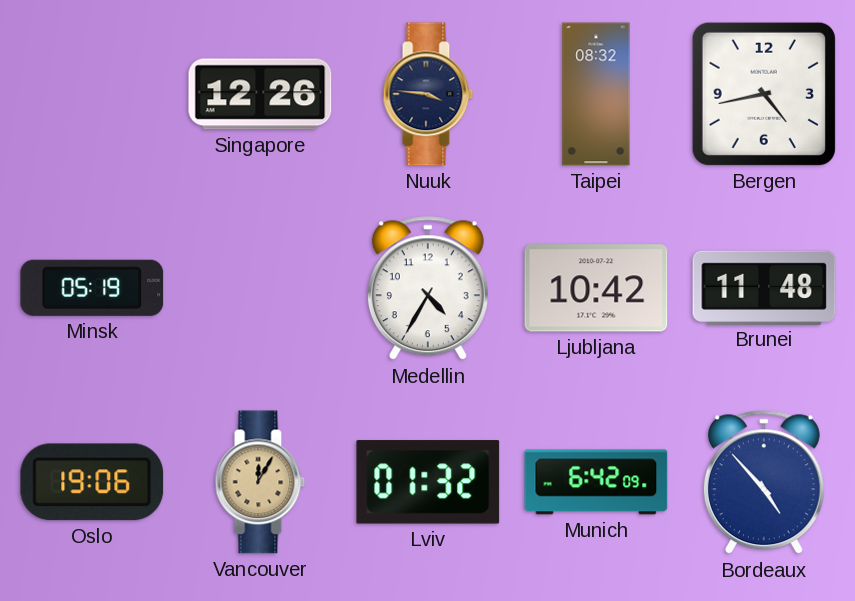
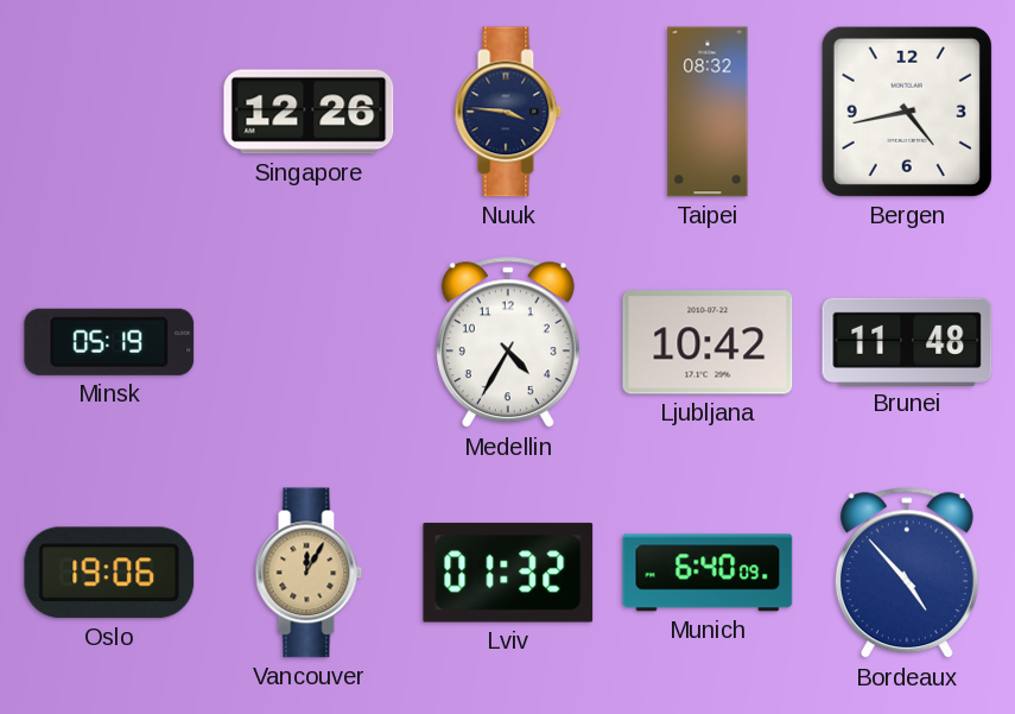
Munich: 6:42 -> 6:40
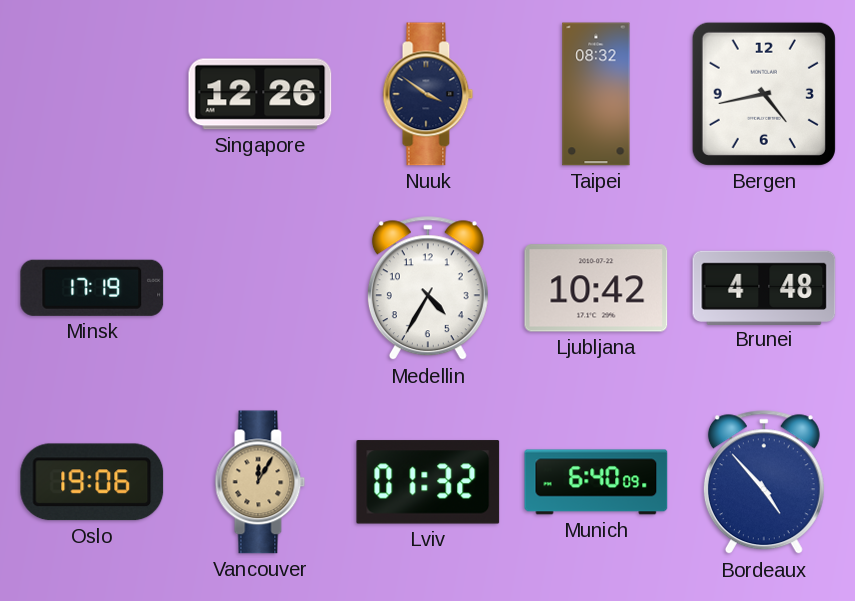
Nuuk: 3:46 -> 3:51
Minsk: 05:19 -> 17:19
Brunei: 11:48 -> 4:48
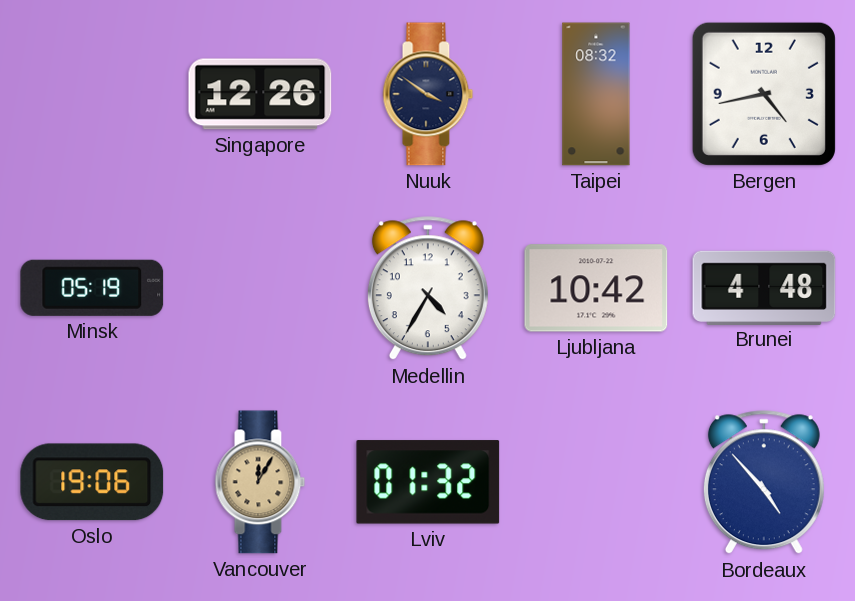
Minsk: 17:19 -> 05:19
Munich: 6:40 -> none
